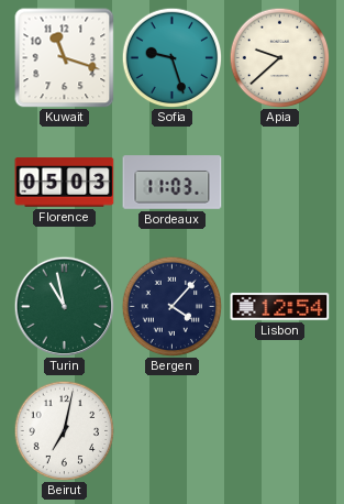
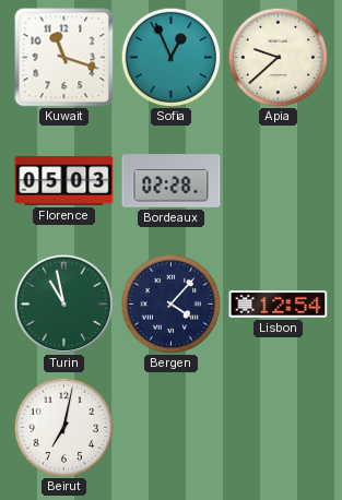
Sofia: 9:27 -> 12:56
Bordeaux: 11:03 -> 02:28
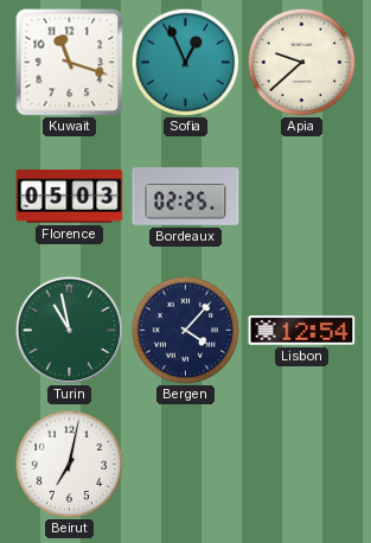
Bordeaux: 02:28 -> 02:25
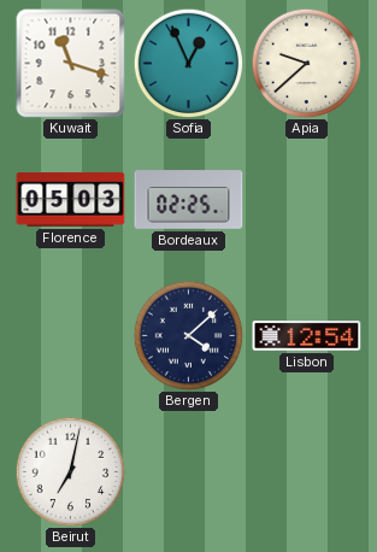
Turin: 10:58 -> none
Bergen: 4:07 -> 4:08
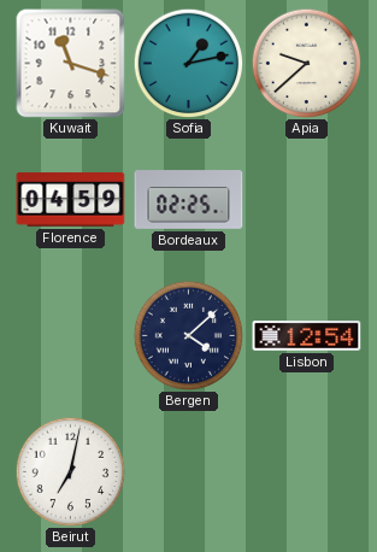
Sofia: 12:56 -> 1:13
Florence: 05:03 -> 04:59
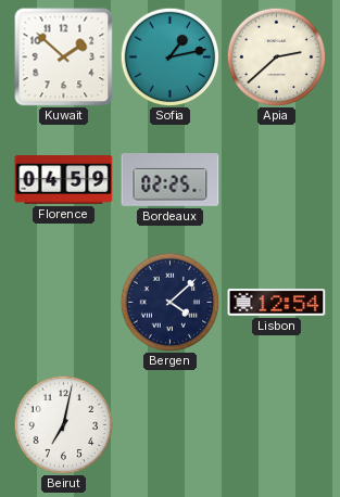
Kuwait: 11:18 -> 1:52
Apia: 9:38 -> 2:38
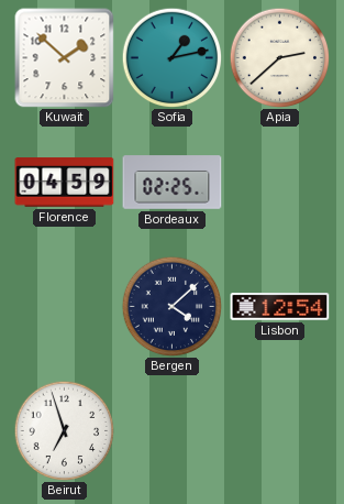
Beirut: 7:02 -> 6:57
